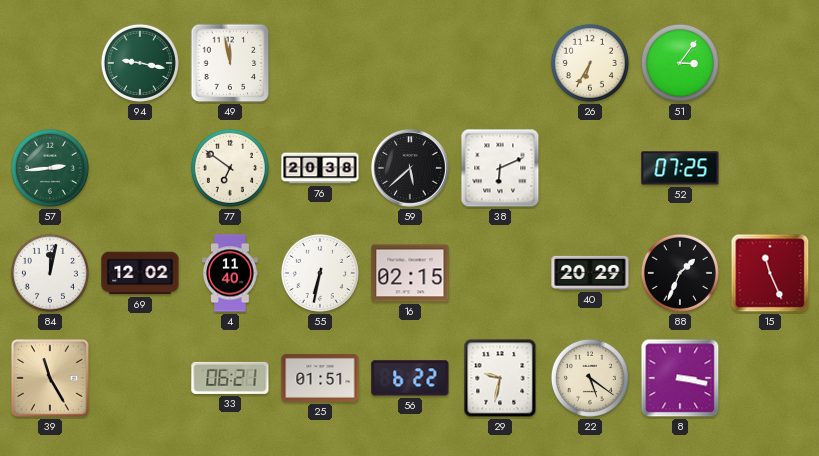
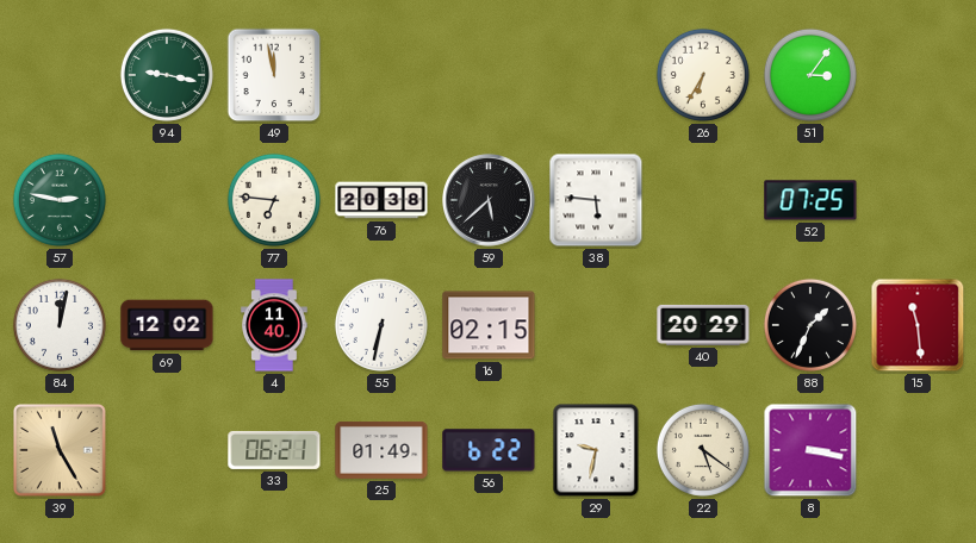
57: 2:44 -> 2:47
77: 6:51 -> 6:46
38: 6:11 -> 5:46
15: 11:26 -> 11:29
25: 01:51 -> 01:49
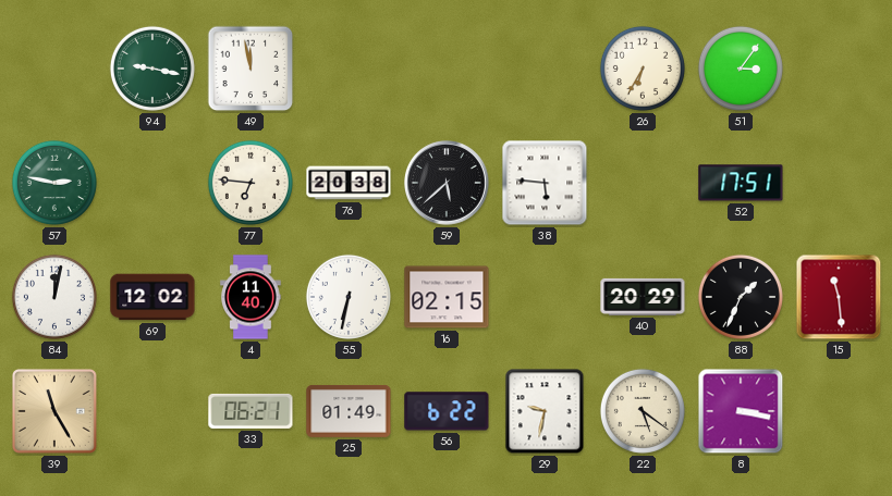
52: 07:25 -> 17:51
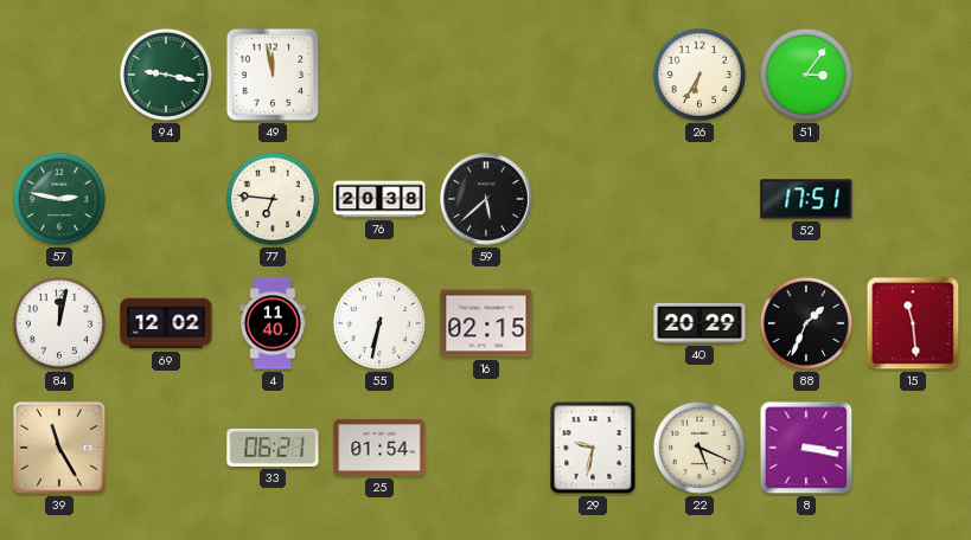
38: 5:46 -> none
25: 01:49 -> 01:54
56: 6:22 -> none
22: 5:21 -> 5:19
